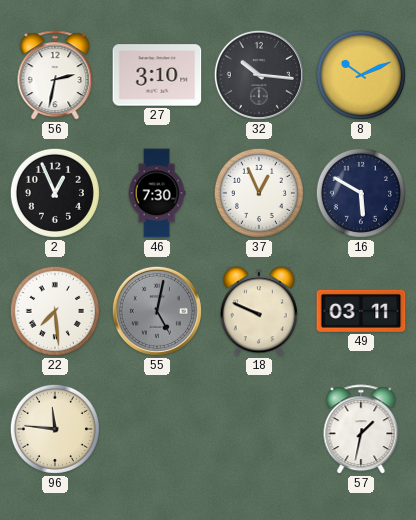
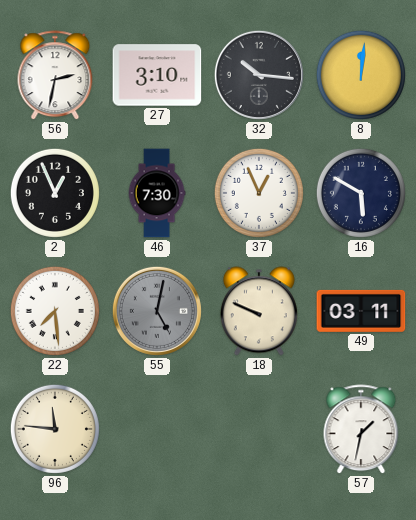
8: 10:11 -> 12:01
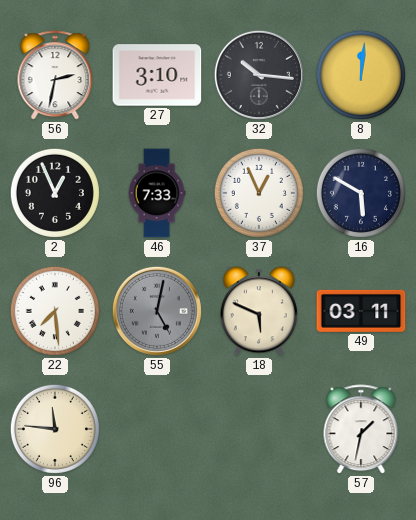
46: 7:30 -> 7:33
18: 9:49 -> 5:49
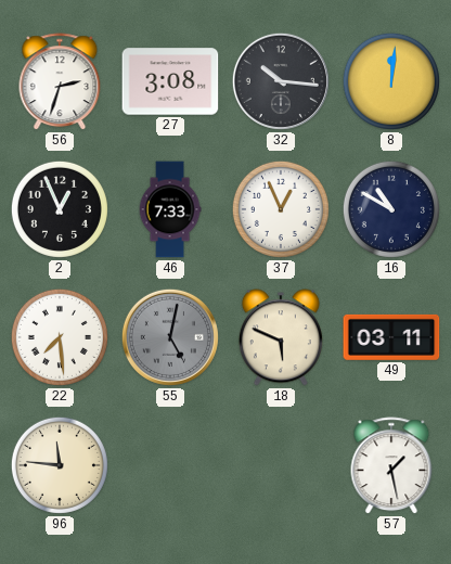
56: 2:32 -> 2:33
27: 3:10 -> 3:08
16: 5:50 -> 10:50
57: 1:32 -> 1:28
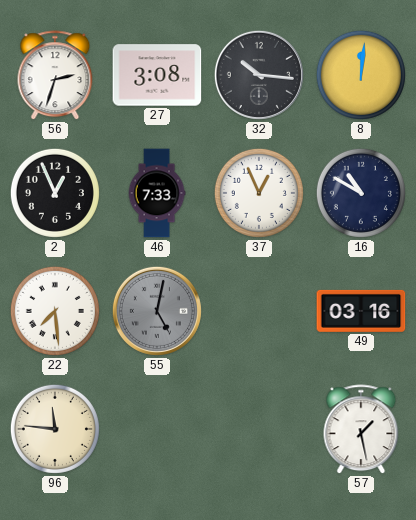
18: 5:49 -> none
49: 03:11 -> 03:16
